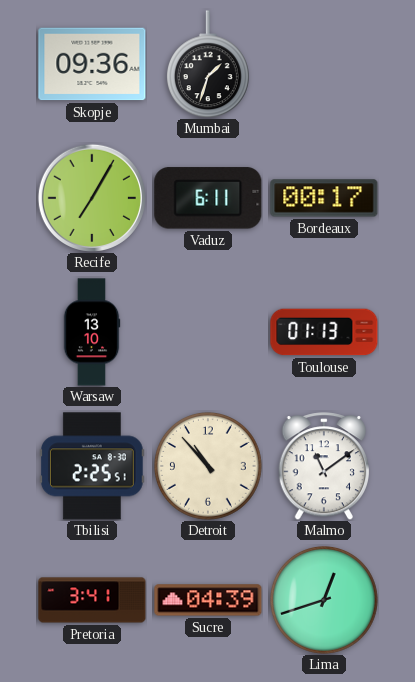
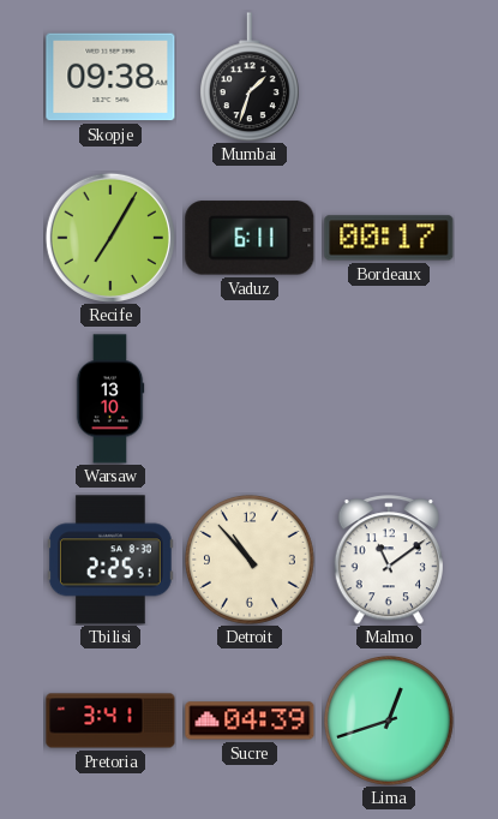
Skopje: 09:36 -> 09:38
Toulouse: 01:13 -> none
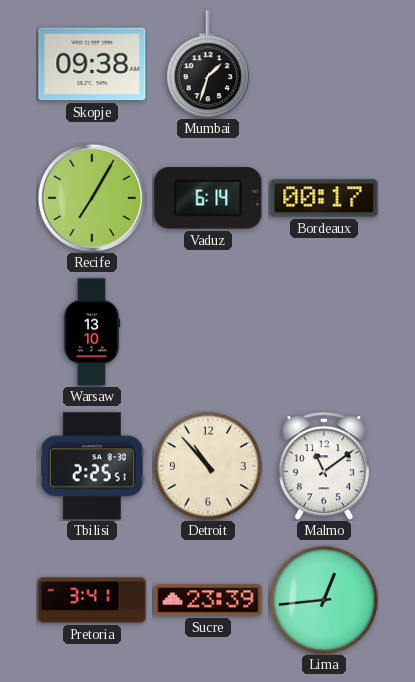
Vaduz: 6:11 -> 6:14
Sucre: 04:39 -> 23:39
Lima: 12:42 -> 12:44
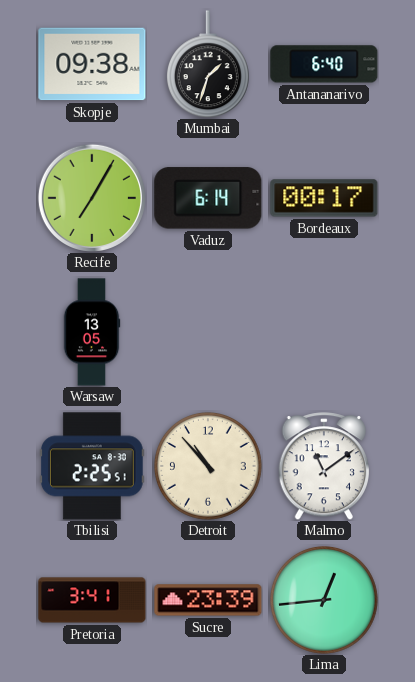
Antananarivo: none -> 6:40
Warsaw: 13:10 -> 13:05
